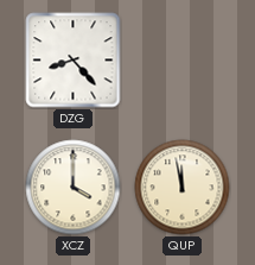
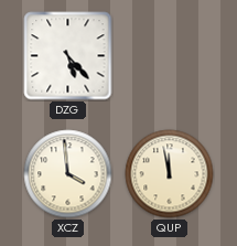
DZG: 8:23 -> 5:23
XCZ: 4:00 -> 3:59
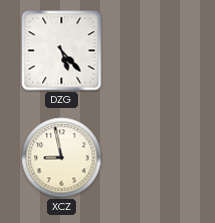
XCZ: 3:59 -> 8:58
QUP: 11:58 -> none
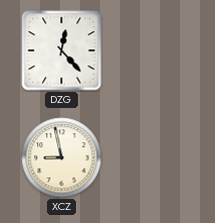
DZG: 5:23 -> 12:23
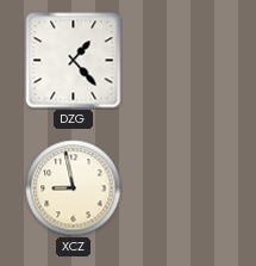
DZG: 12:23 -> 1:23
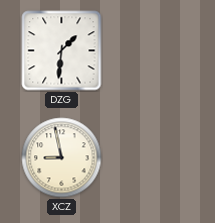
DZG: 1:23 -> 1:31
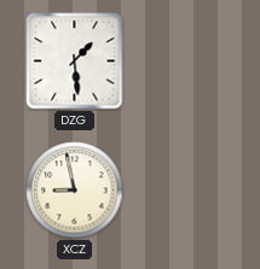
DZG: 1:31 -> 1:29
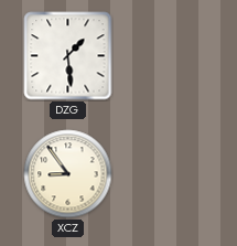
XCZ: 8:58 -> 8:54
